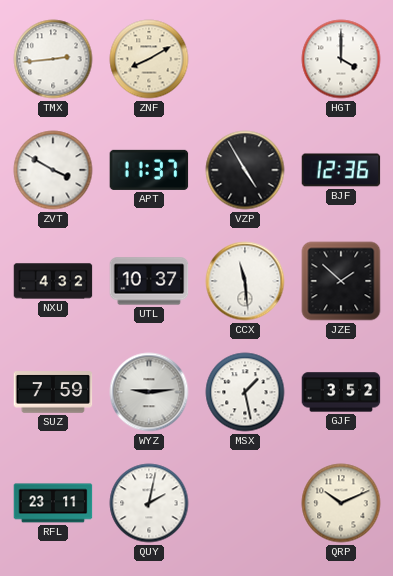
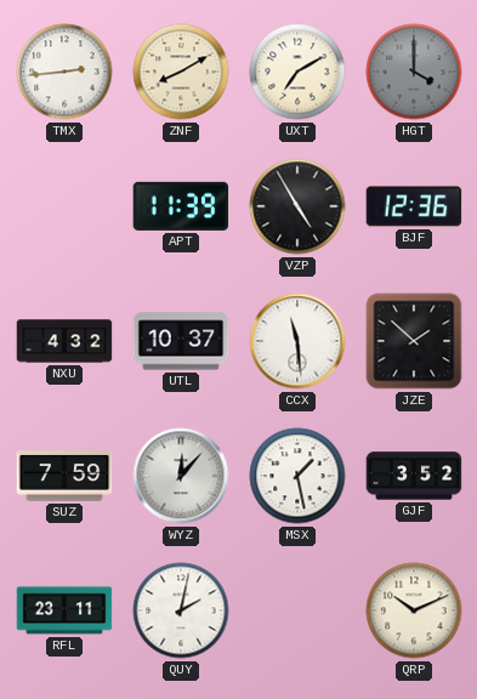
UXT: none -> 7:10
HGT dial: white -> grey
ZVT: 3:50 -> none
APT: 11:37 -> 11:39
WYZ: 9:14 -> 12:07
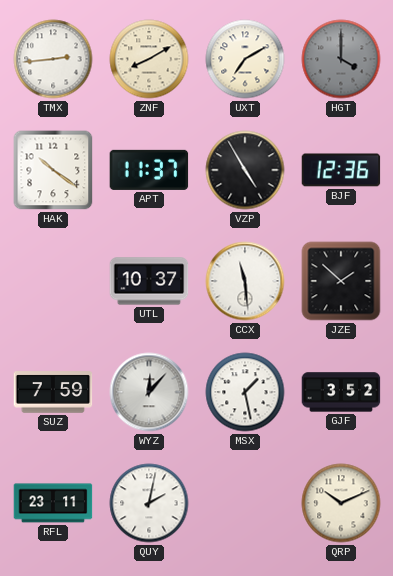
HAK: none -> 10:21
APT: 11:39 -> 11:37
NXU: 4:32 -> none
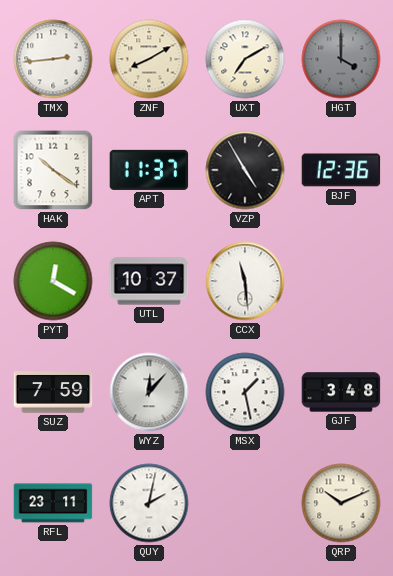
PYT: none -> 12:20
JZE: 1:52 -> none
GJF: 3:52 -> 3:48
